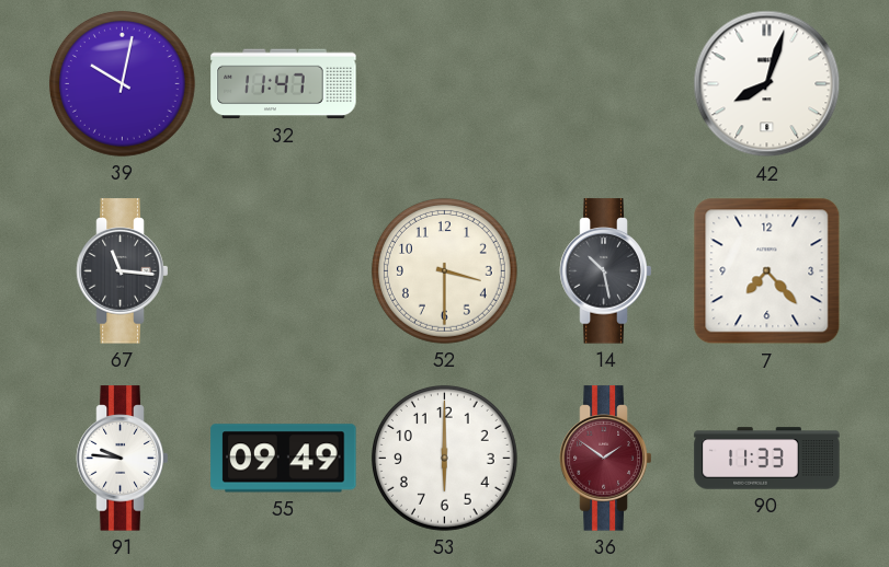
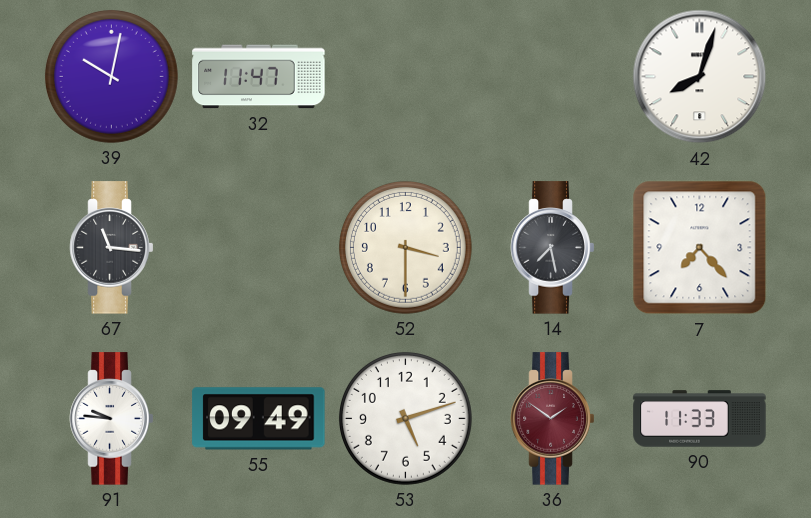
14: 10:28 -> 7:28
53: 6:00 -> 5:12
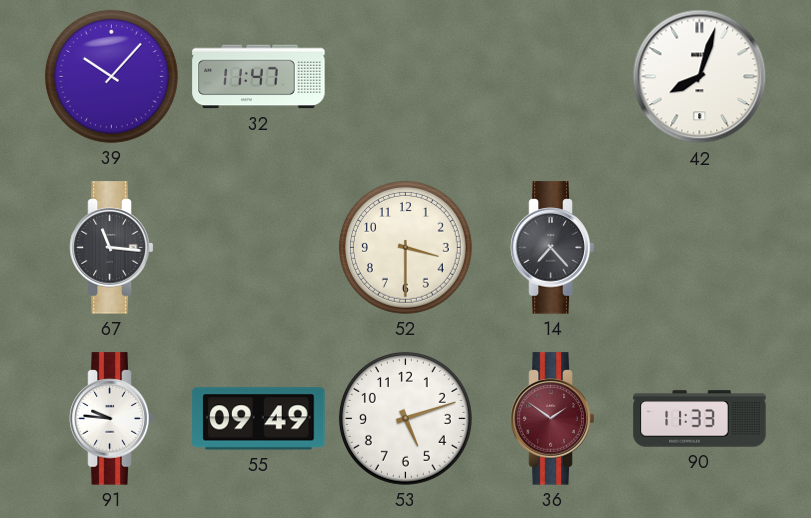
39: 10:02 -> 10:07
14: 7:28 -> 7:23
7: 7:23 -> none
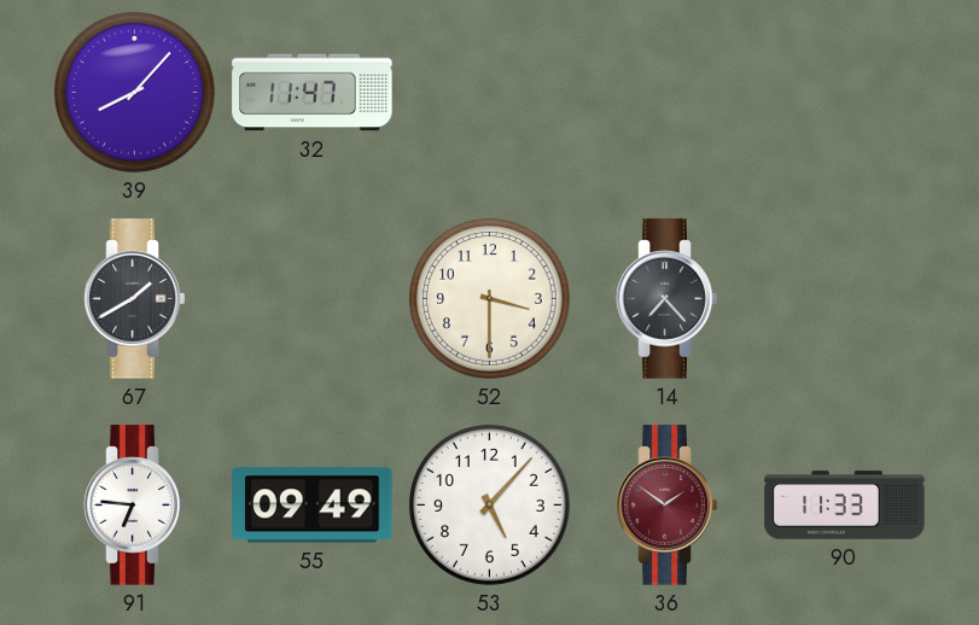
39: 10:07 -> 8:07
42: 8:03 -> none
67: 11:16 -> 1:40
91: 9:46 -> 6:46
53: 5:12 -> 5:07
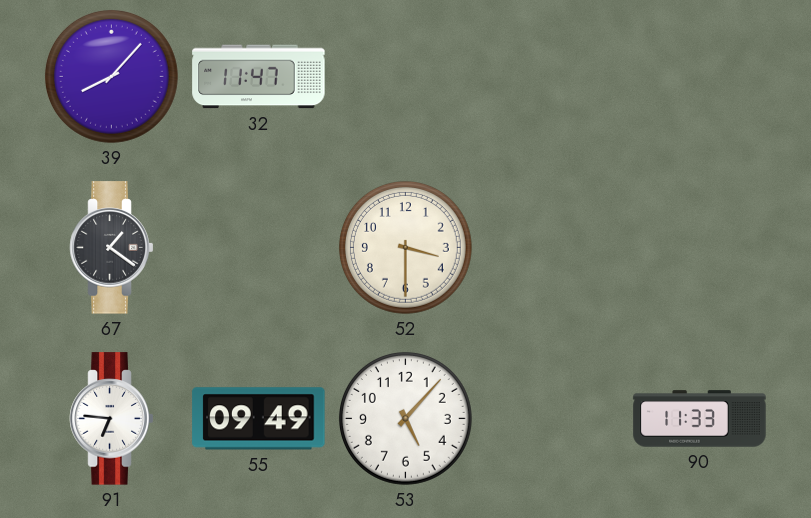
67: 1:40 -> 1:21
14: 7:23 -> none
36: 1:51 -> none
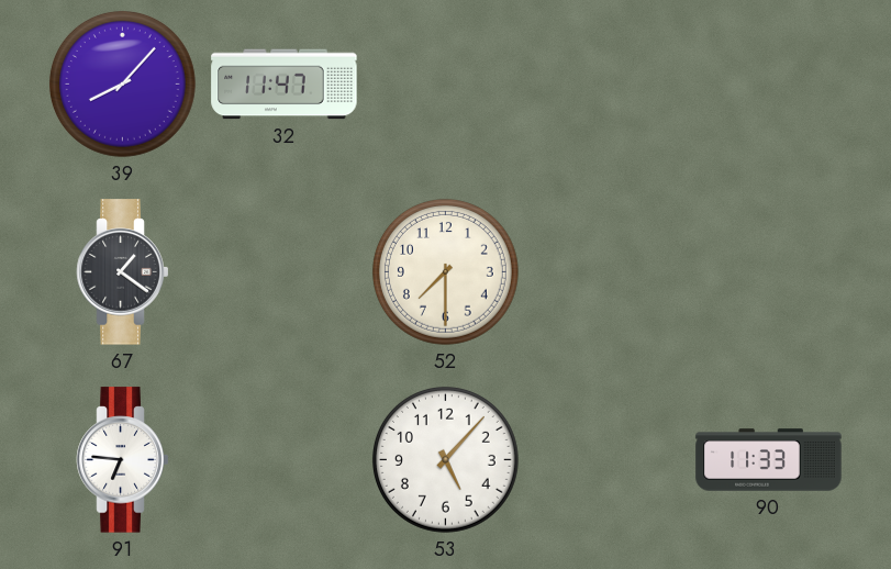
52: 3:30 -> 7:30
55: 09:49 -> none
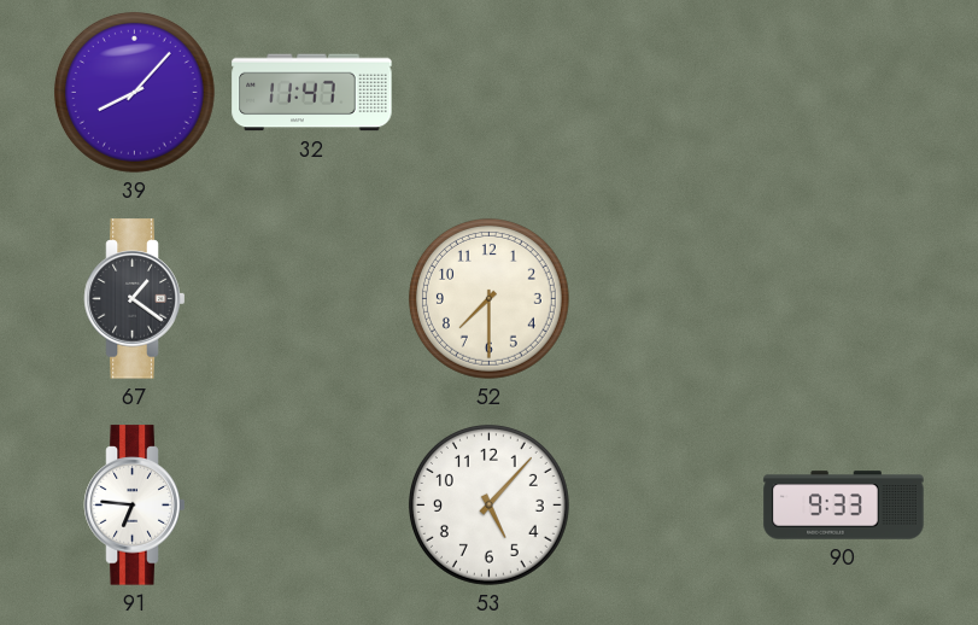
90: 11:33 -> 9:33
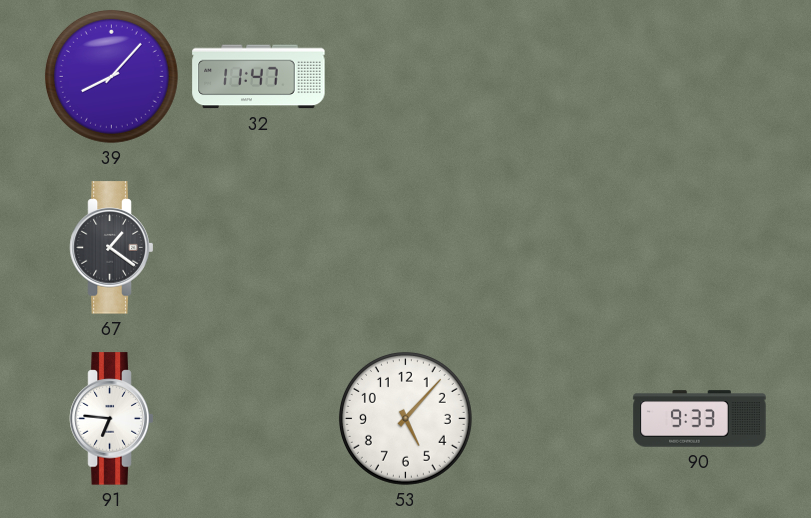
52: 7:30 -> none
